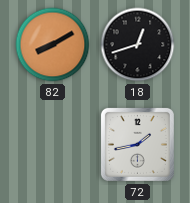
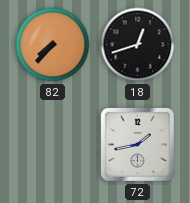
82: 8:10 -> 7:37
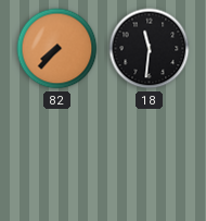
18: 12:42 -> 11:31
72: 1:43 -> none
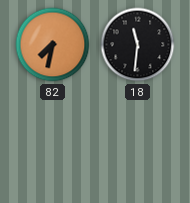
82: 7:37 -> 7:32
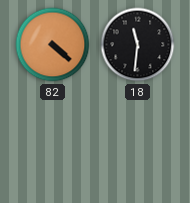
82: 7:32 -> 4:22
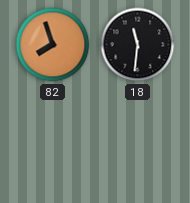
82: 4:22 -> 7:57
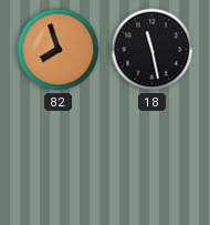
18: 11:31 -> 11:28
